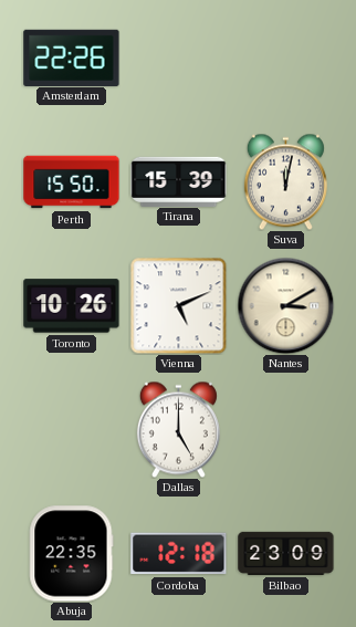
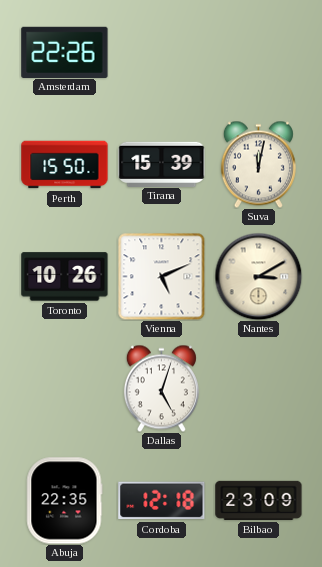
Dallas: 5:00 -> 5:03
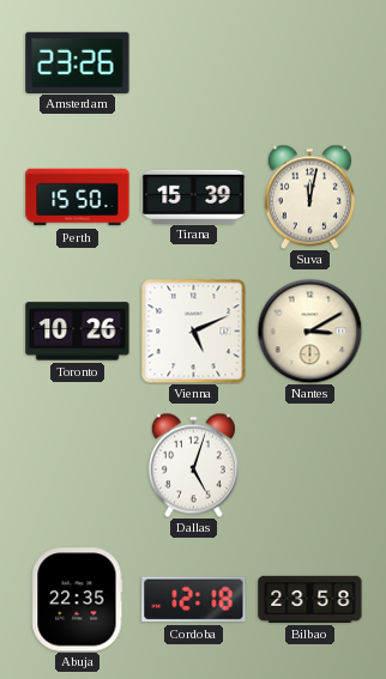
Amsterdam: 22:26 -> 23:26
Bilbao: 23:09 -> 23:58
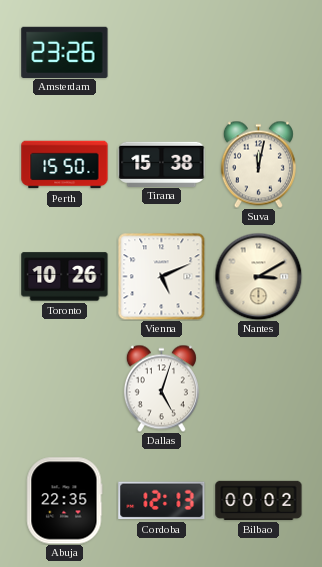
Tirana: 15:39 -> 15:38
Cordoba: 12:18 -> 12:13
Bilbao: 23:58 -> 00:02
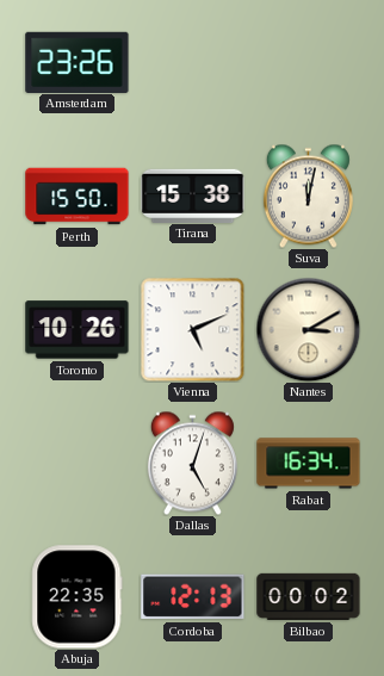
Rabat: none -> 16:34
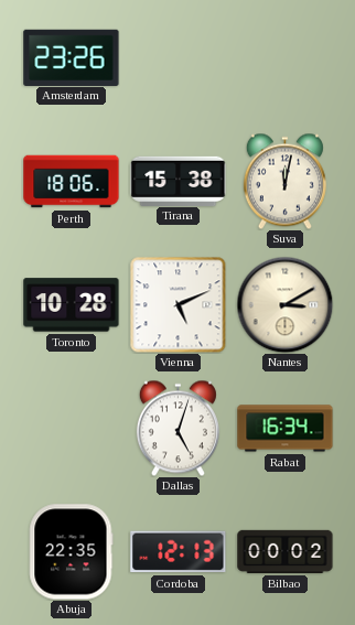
Perth: 15:50 -> 18:06
Toronto: 10:26 -> 10:28
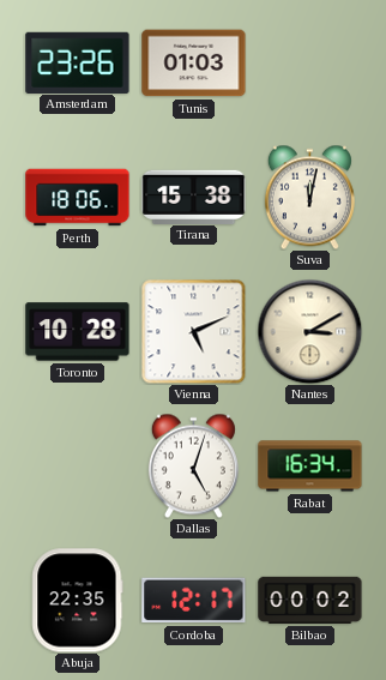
Tunis: none -> 01:03
Cordoba: 12:13 -> 12:17
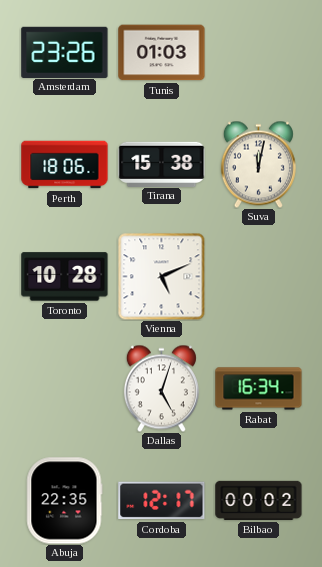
Nantes: 3:10 -> none
